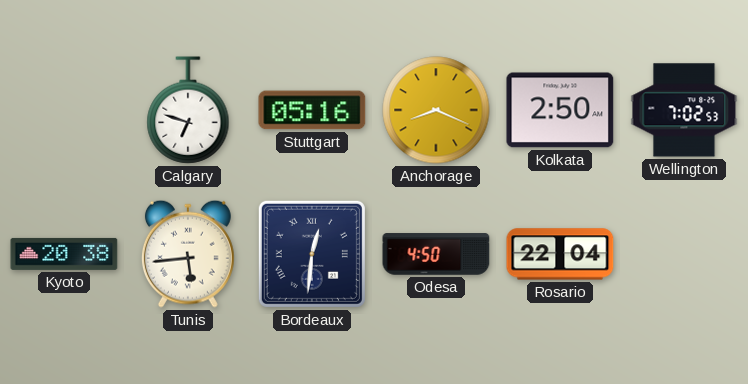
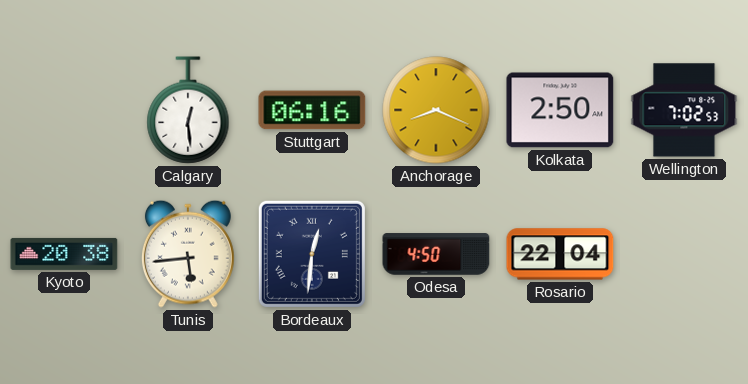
Calgary: 6:48 -> 12:29
Stuttgart: 05:16 -> 06:16
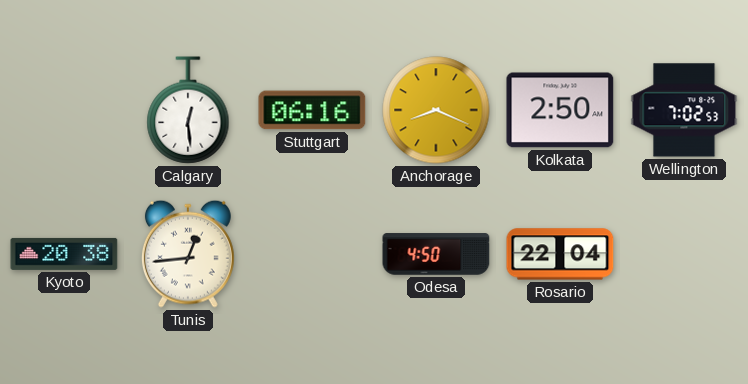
Tunis: 5:44 -> 12:44
Bordeaux: 12:31 -> none
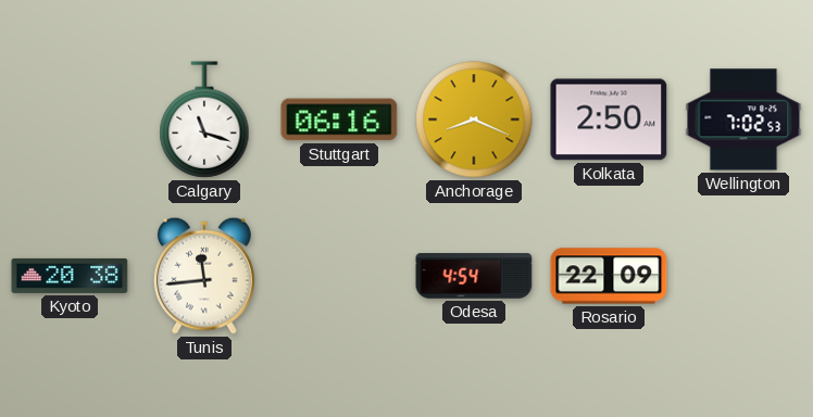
Calgary: 12:29 -> 11:18
Tunis: 12:44 -> 11:44
Odesa: 4:50 -> 4:54
Rosario: 22:04 -> 22:09
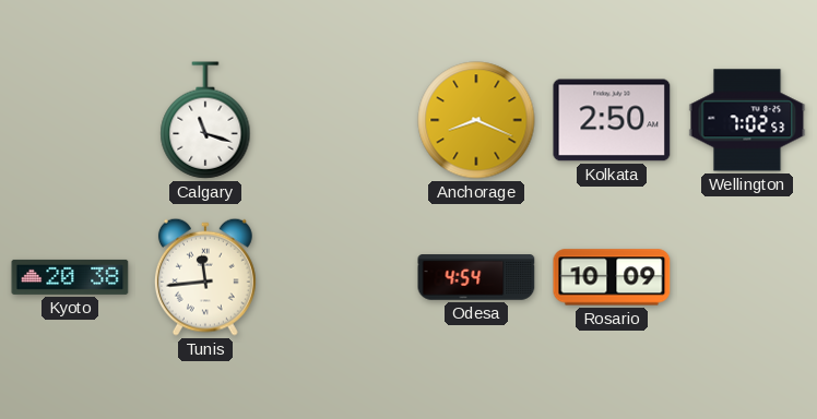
Stuttgart: 06:16 -> none
Rosario: 22:09 -> 10:09
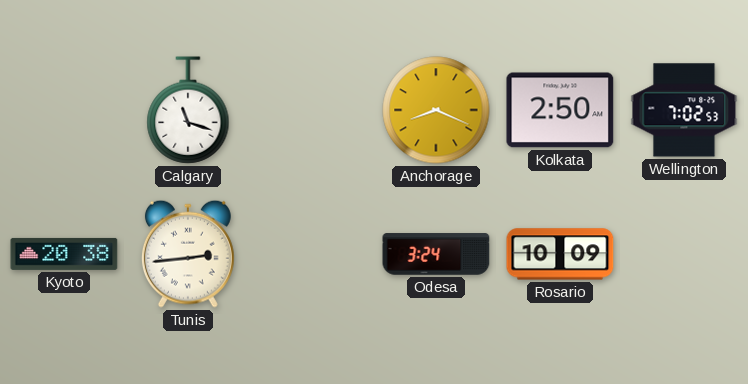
Tunis: 11:44 -> 2:44
Odesa: 4:54 -> 3:24
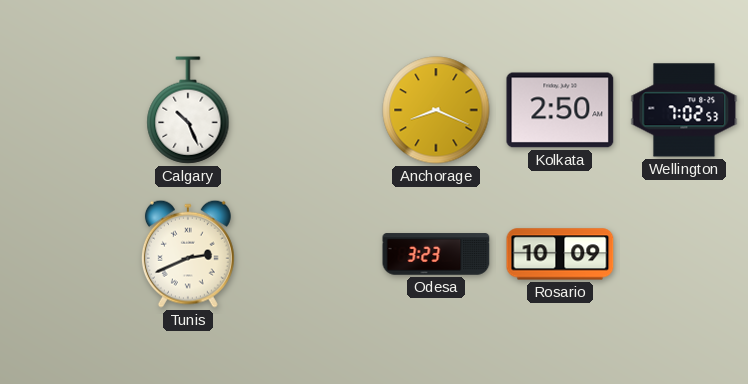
Calgary: 11:18 -> 10:26
Kyoto: 20:38 -> none
Tunis: 2:44 -> 2:41
Odesa: 3:24 -> 3:23
